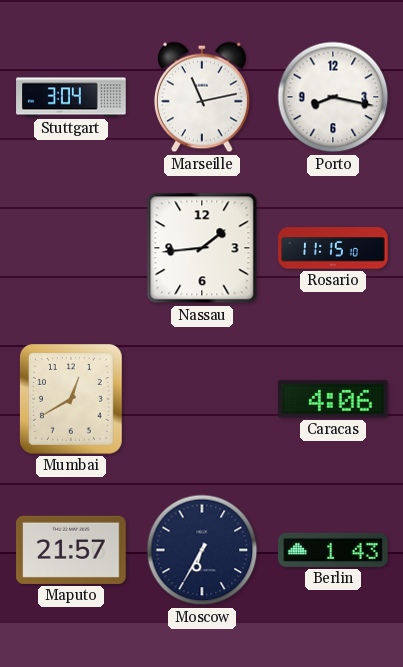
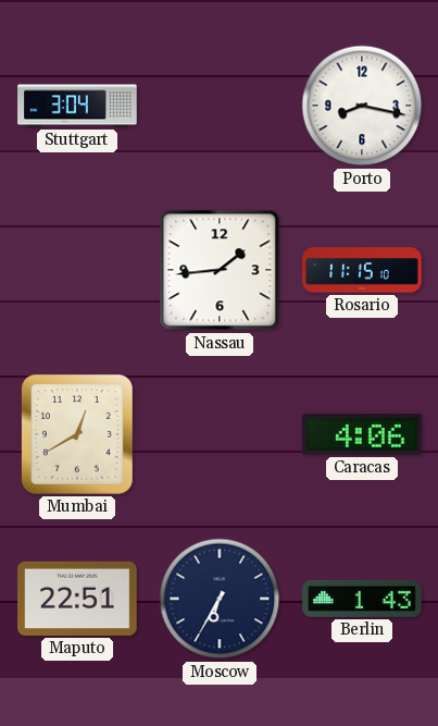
Marseille: 11:13 -> none
Maputo: 21:57 -> 22:51
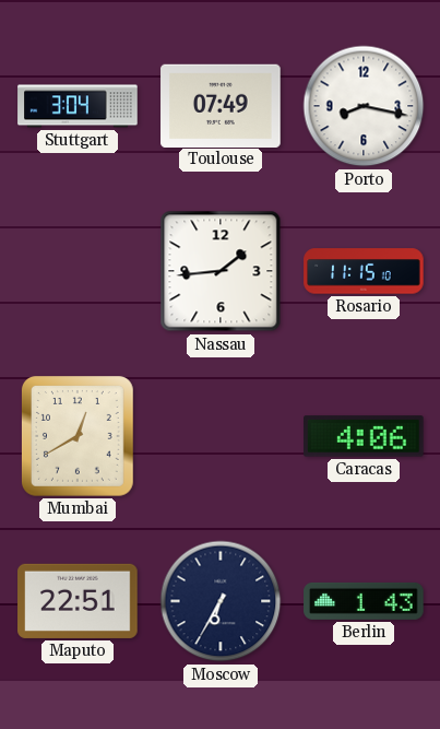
Toulouse: none -> 07:49
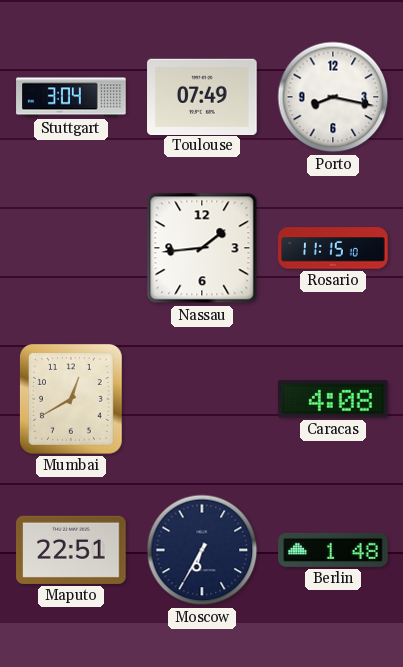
Caracas: 4:06 -> 4:08
Berlin: 1:43 -> 1:48
